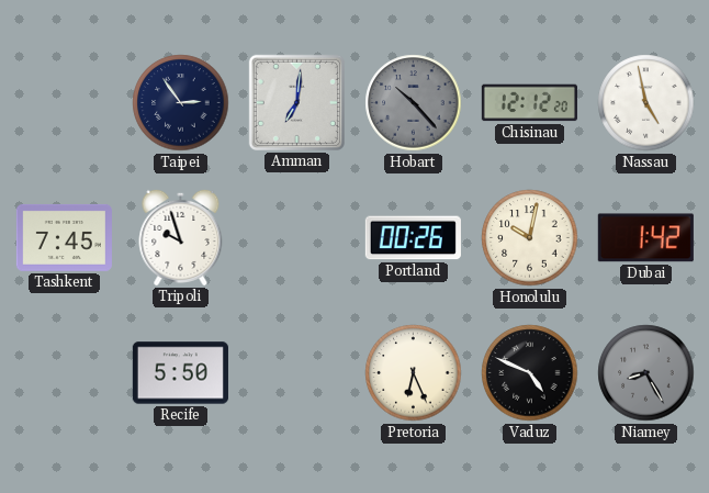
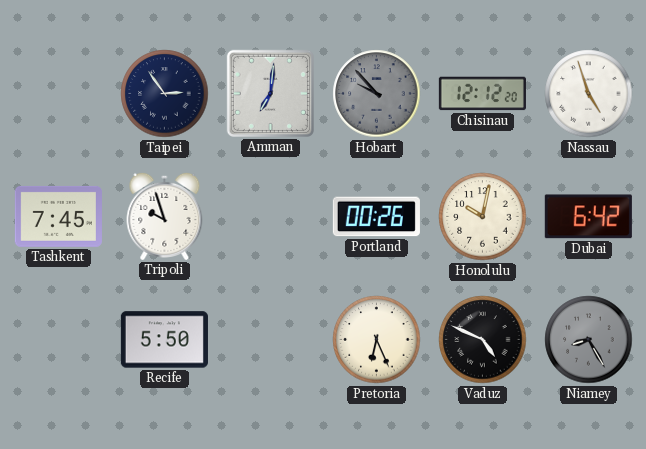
Hobart: 10:23 -> 9:53
Nassau: 4:58 -> 4:57
Dubai: 1:42 -> 6:42
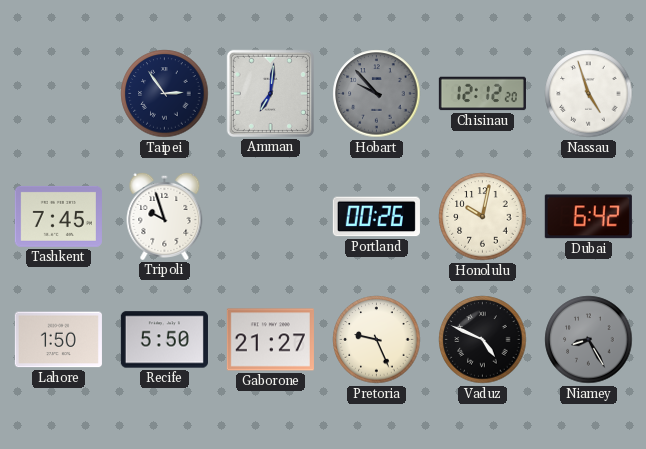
Lahore: none -> 1:50
Gaborone: none -> 21:27
Pretoria: 6:26 -> 9:26
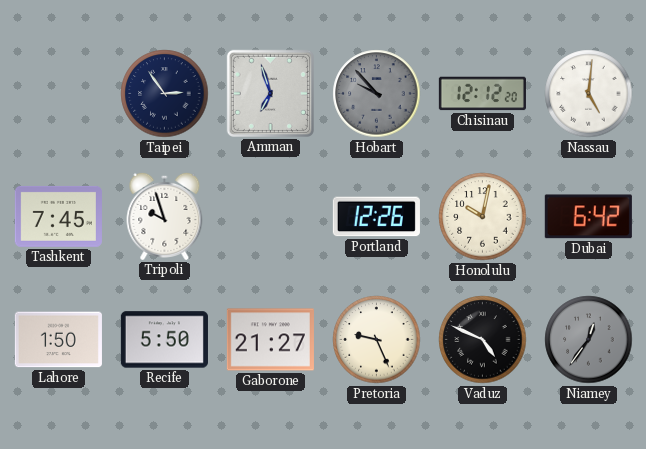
Amman: 7:01 -> 6:57
Nassau: 4:57 -> 5:01
Portland: 00:26 -> 12:26
Niamey: 8:25 -> 12:36
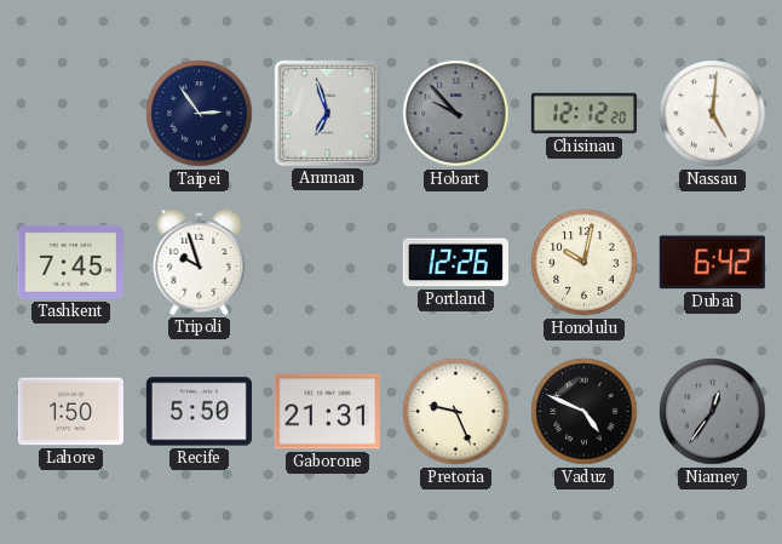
Gaborone: 21:27 -> 21:31
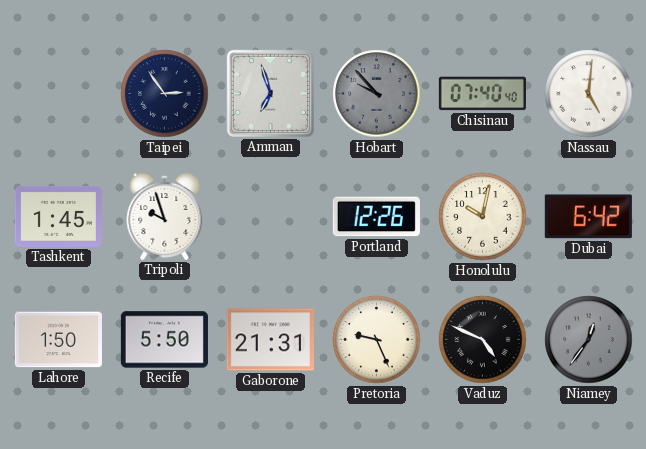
Chisinau: 12:12 -> 07:40
Tashkent: 7:45 -> 1:45
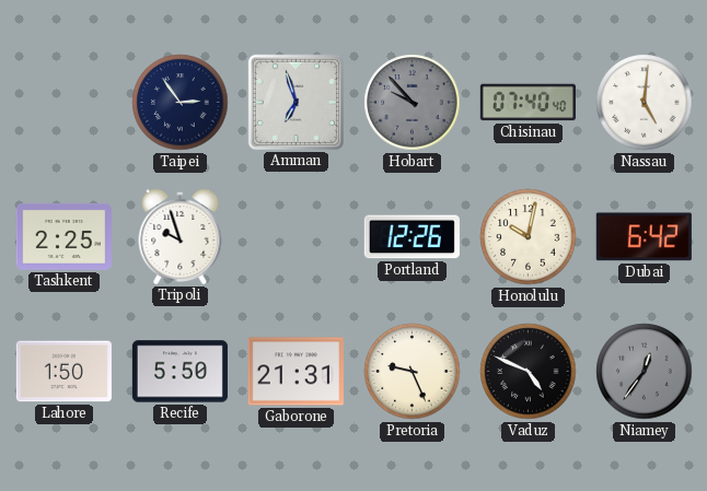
Tashkent: 1:45 -> 2:25
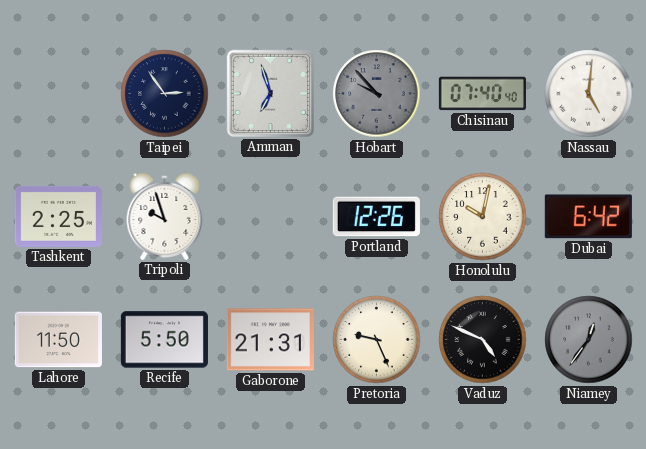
Lahore: 1:50 -> 11:50
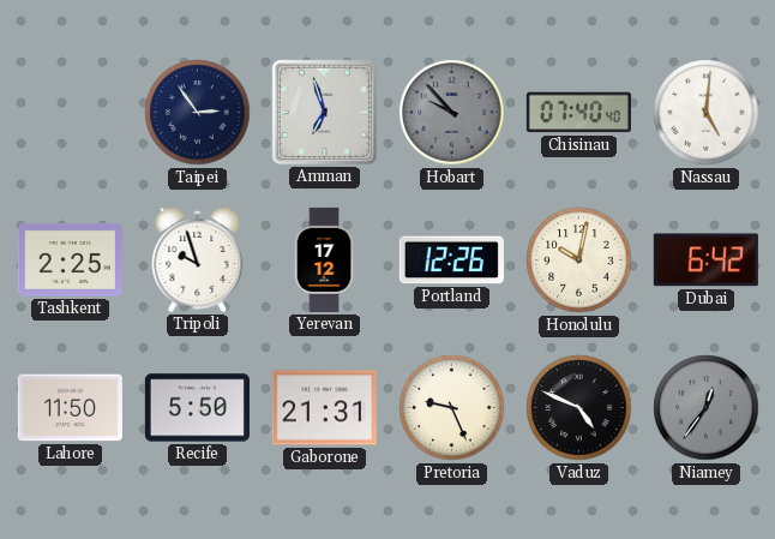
Yerevan: none -> 17:12
